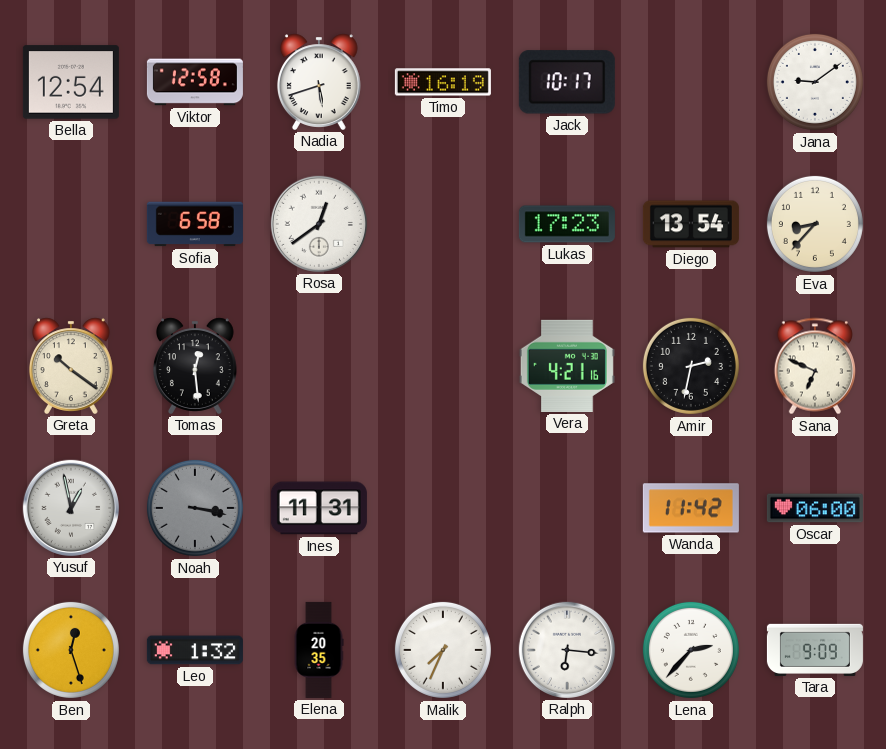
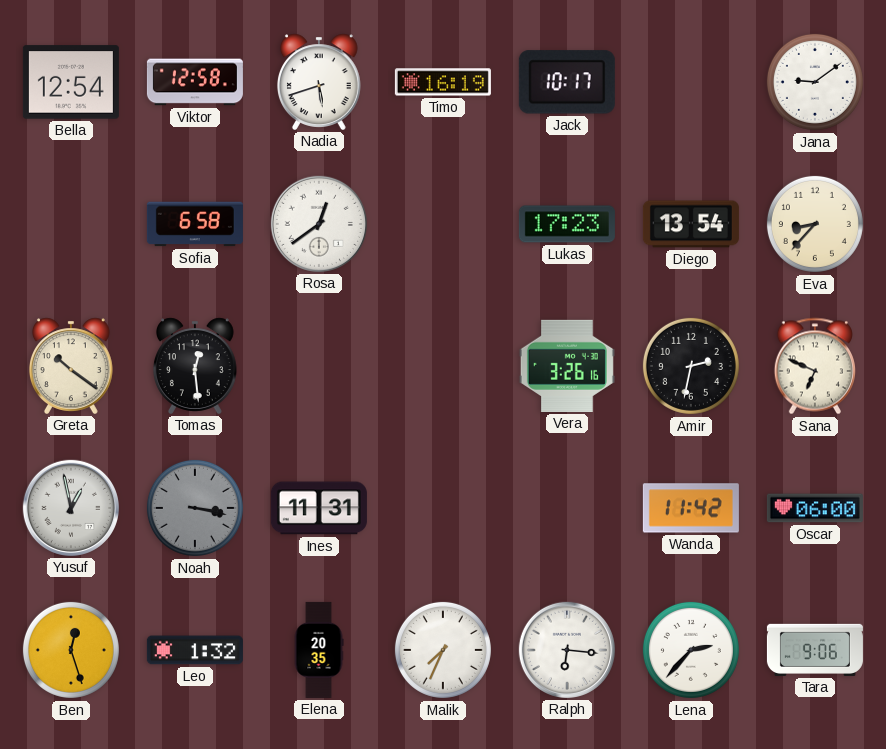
Vera: 4:21 -> 3:26
Tara: 9:09 -> 9:06
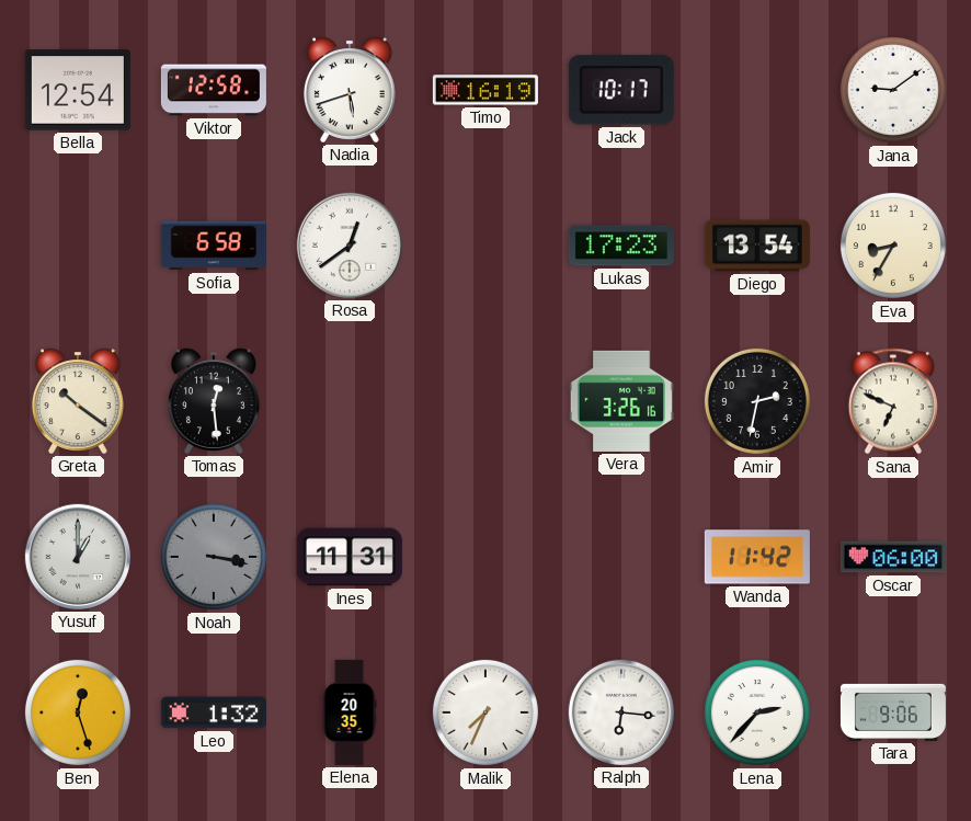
Eva: 8:37 -> 8:35
Yusuf: 12:58 -> 1:00
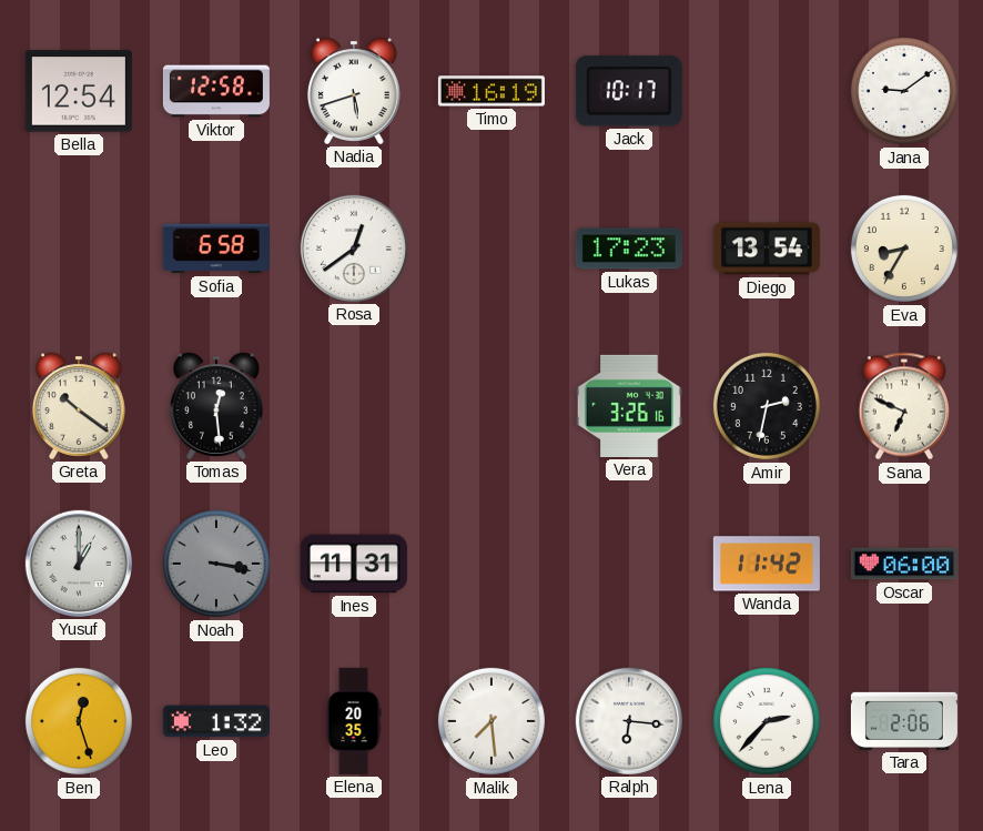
Malik: 7:34 -> 7:29
Tara: 9:06 -> 2:06
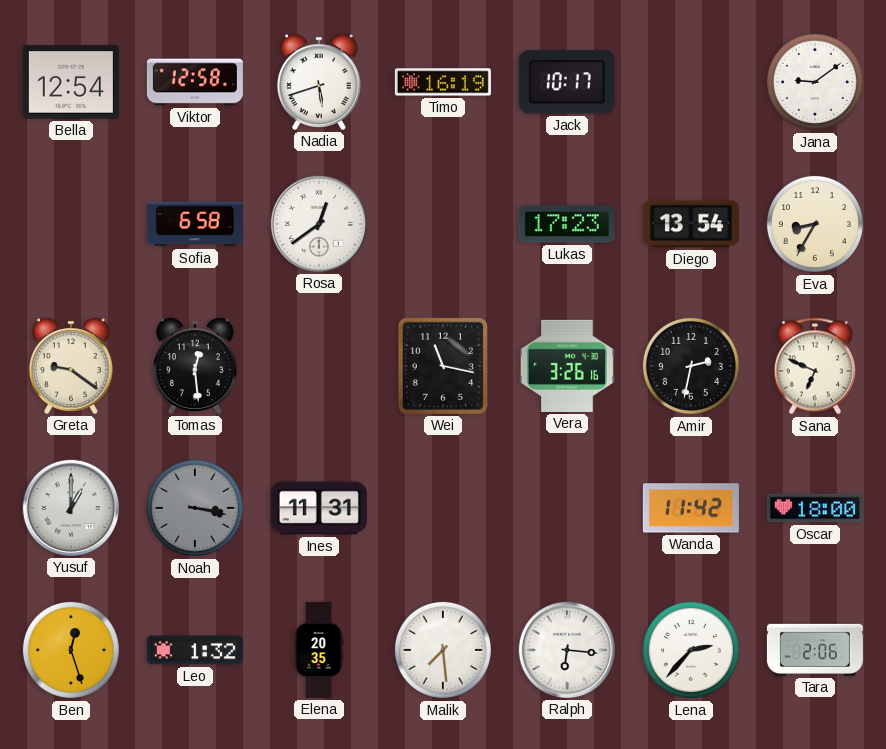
Greta: 10:21 -> 9:21
Wei: none -> 11:17
Oscar: 06:00 -> 18:00
